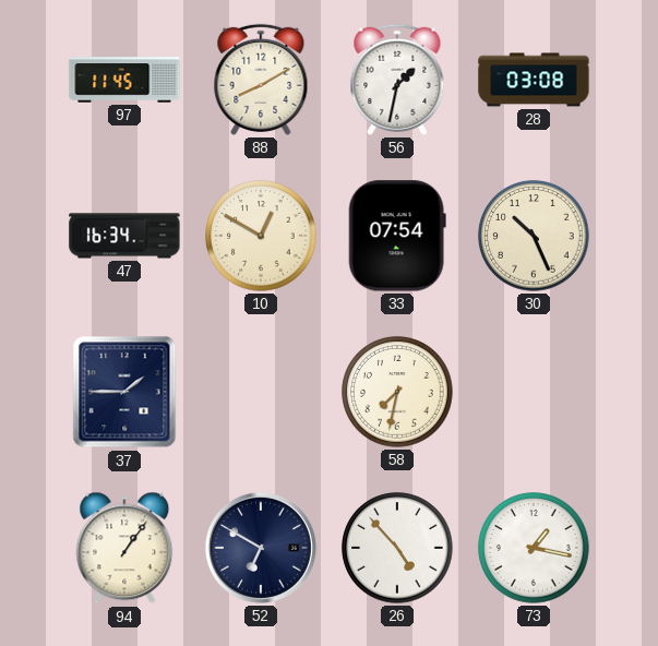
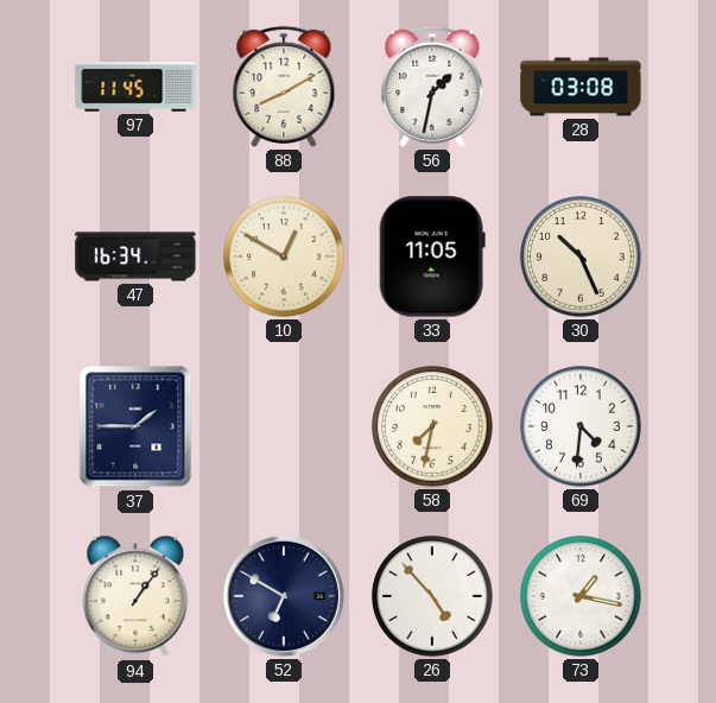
33: 07:54 -> 11:05
69: none -> 4:31
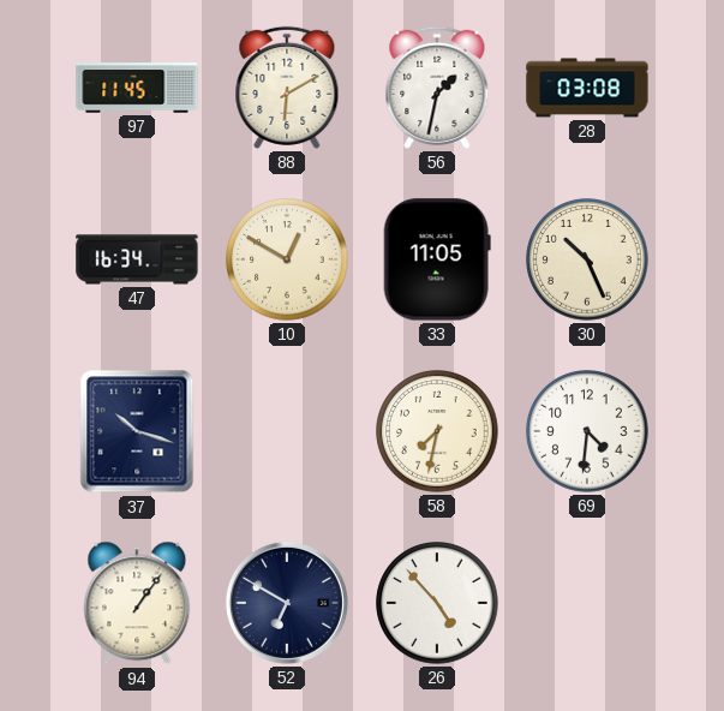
88: 8:10 -> 6:10
37: 1:45 -> 10:18
73: 1:17 -> none
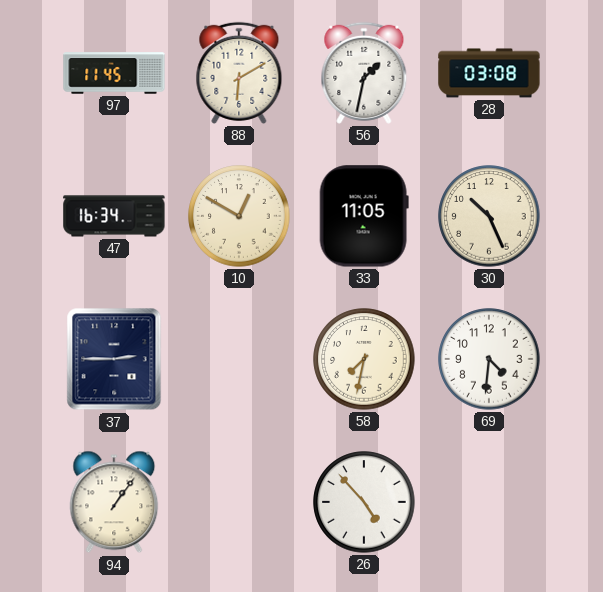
37: 10:18 -> 2:45
52: 6:50 -> none
